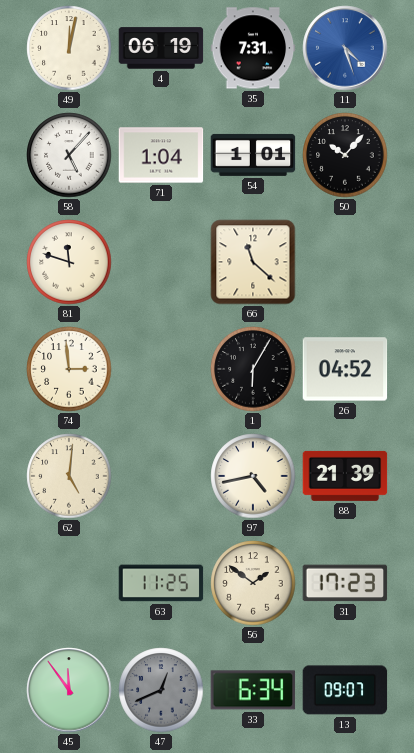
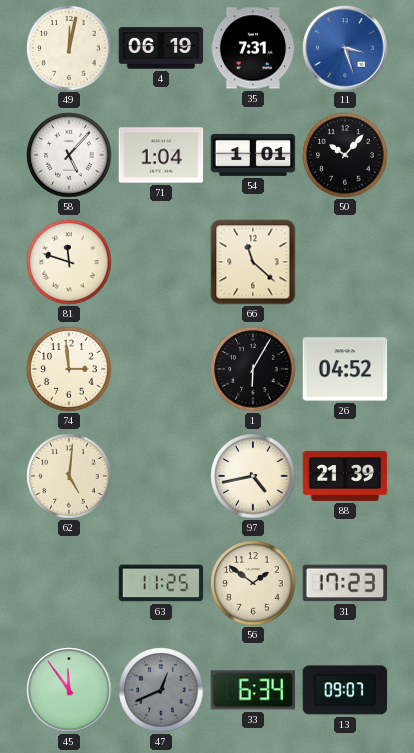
11: 4:27 -> 3:27
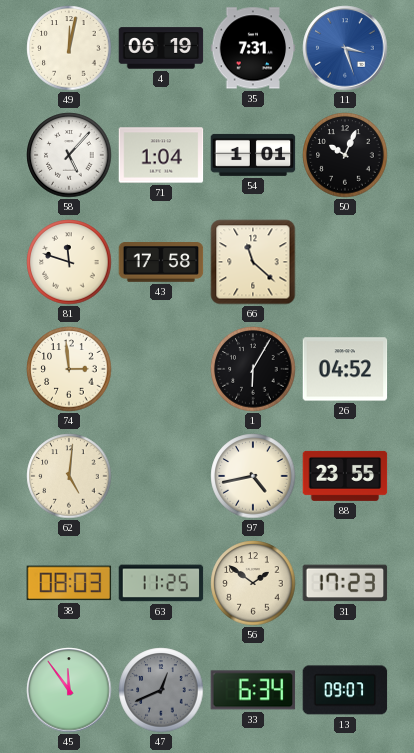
50: 10:07 -> 10:04
43: none -> 17:58
88: 21:39 -> 23:55
38: none -> 08:03
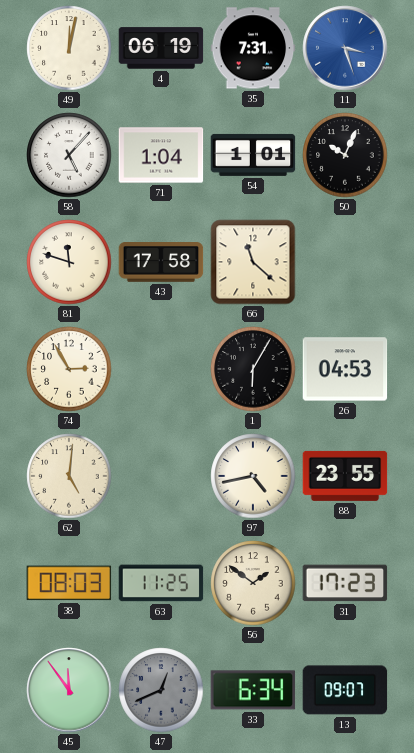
74: 2:59 -> 2:55
26: 04:52 -> 04:53
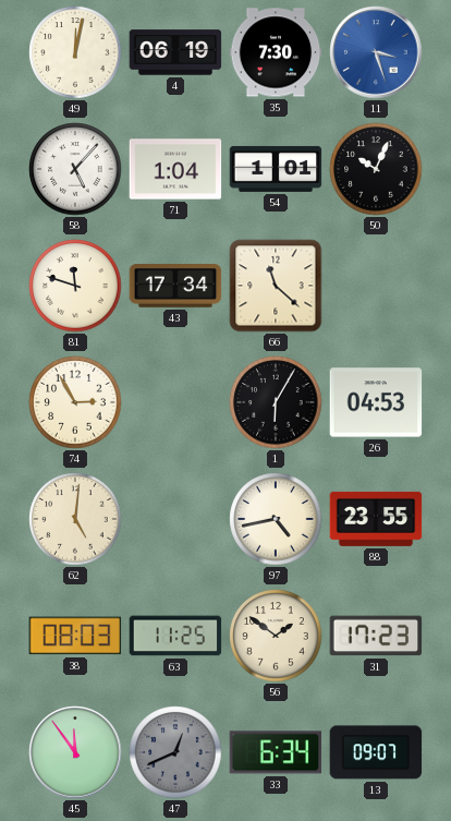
35: 7:31 -> 7:30
43: 17:58 -> 17:34
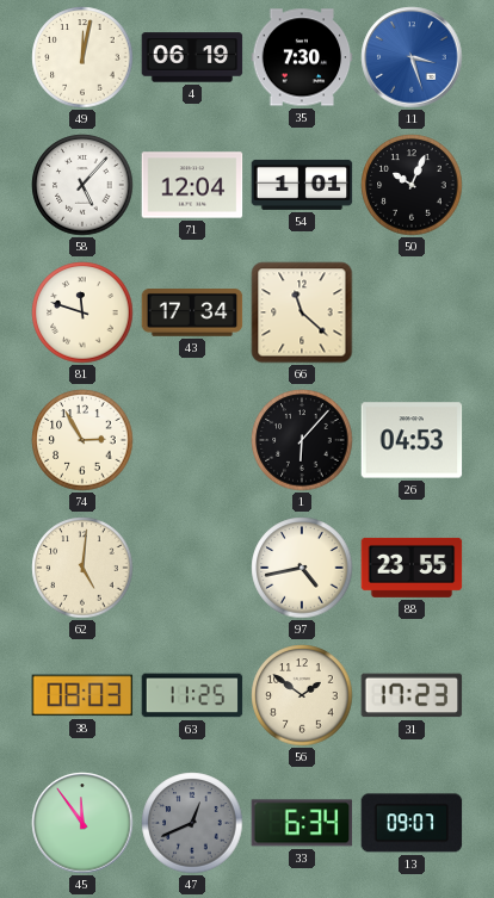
71: 1:04 -> 12:04
1: 6:05 -> 6:07
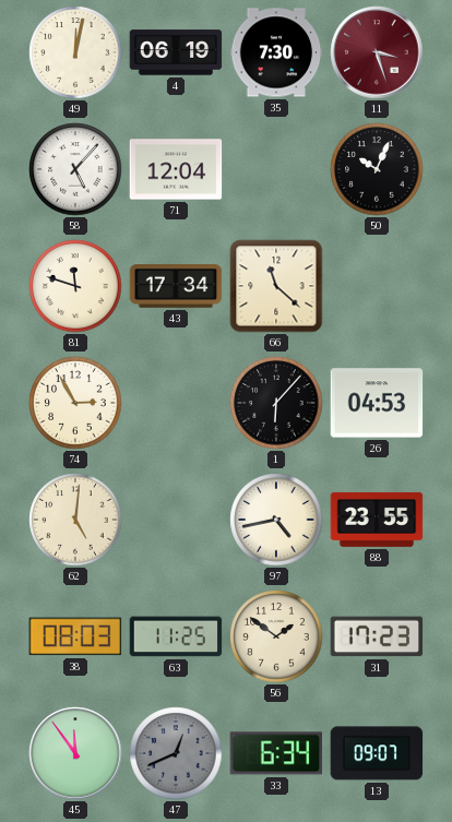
11 dial: blue -> burgundy
54: 1:01 -> none
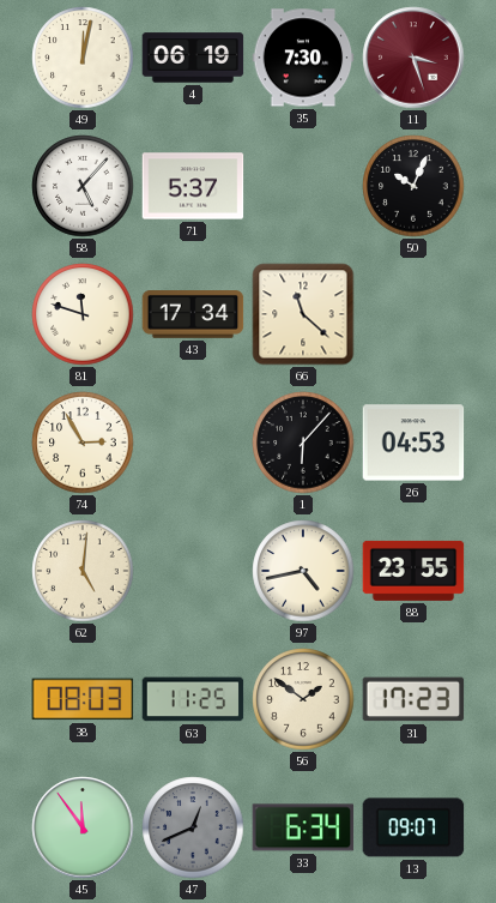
71: 12:04 -> 5:37
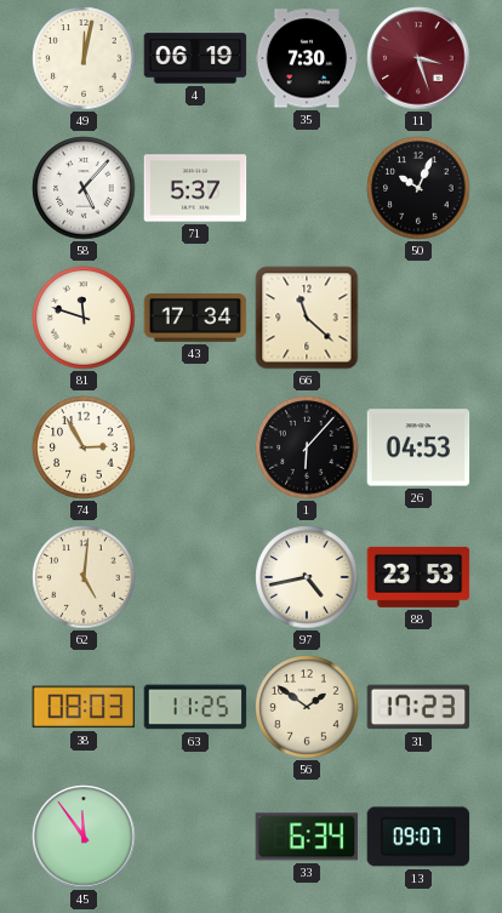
88: 23:55 -> 23:53
47: 12:41 -> none
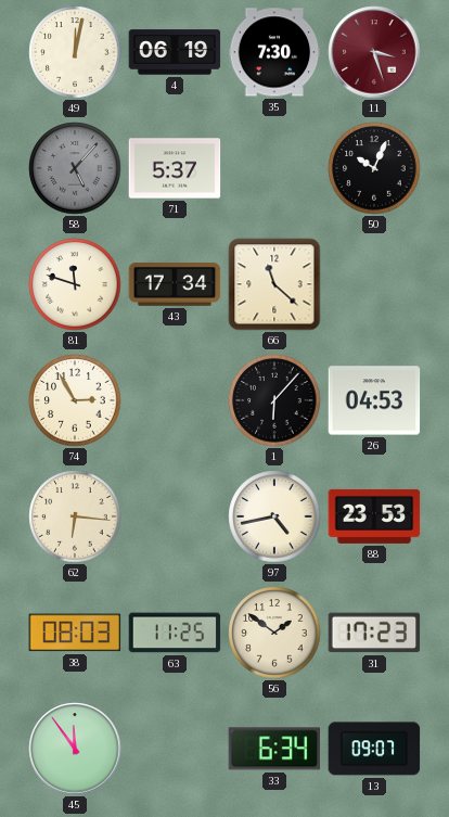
58 dial: white -> grey
62: 5:01 -> 6:16
